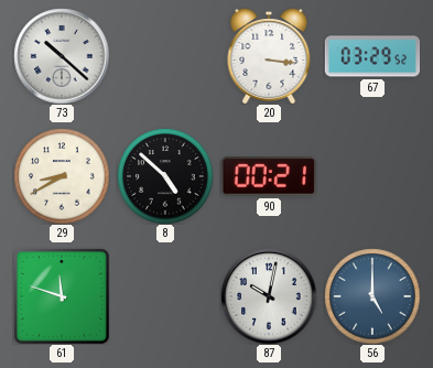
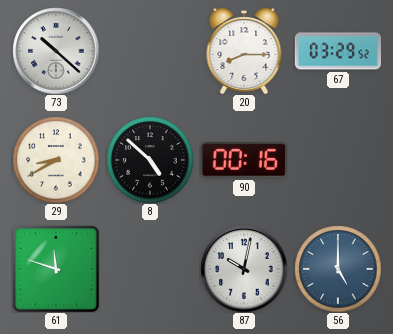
20: 3:16 -> 8:15
90: 00:21 -> 00:16
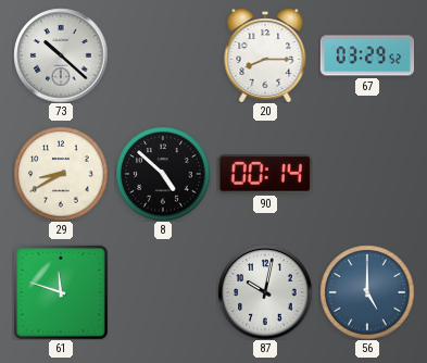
90: 00:16 -> 00:14
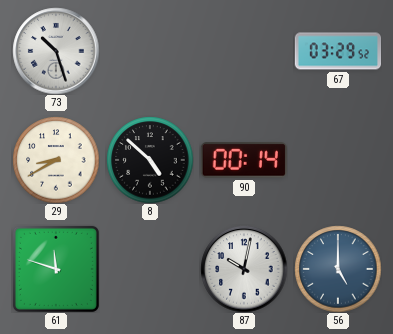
73: 10:22 -> 10:27
20: 8:15 -> none
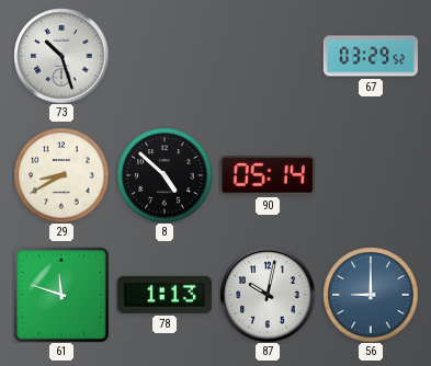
90: 00:14 -> 05:14
78: none -> 1:13
56: 5:00 -> 9:00
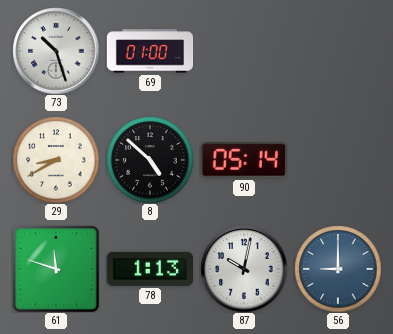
69: none -> 01:00
67: 03:29 -> none
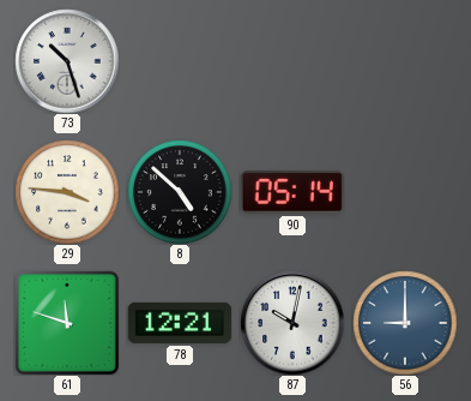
69: 01:00 -> none
29: 8:40 -> 3:46
78: 1:13 -> 12:21
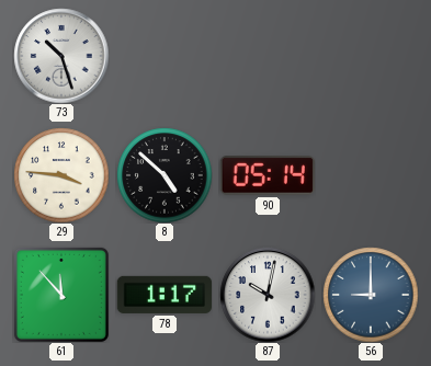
61: 11:48 -> 11:53
78: 12:21 -> 1:17
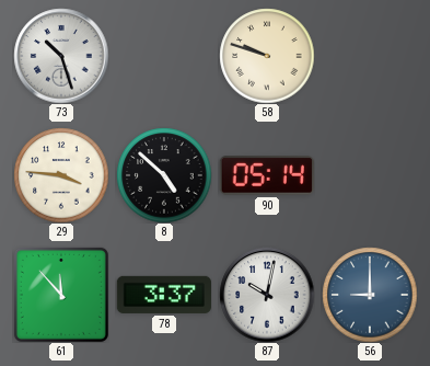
58: none -> 9:48
78: 1:17 -> 3:37
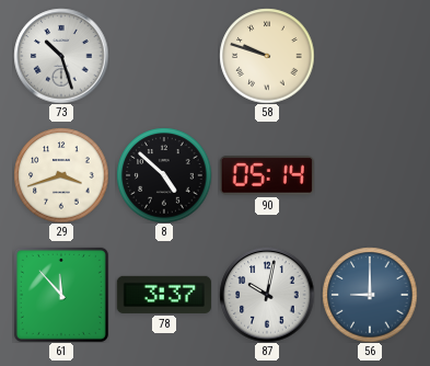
29: 3:46 -> 3:42
